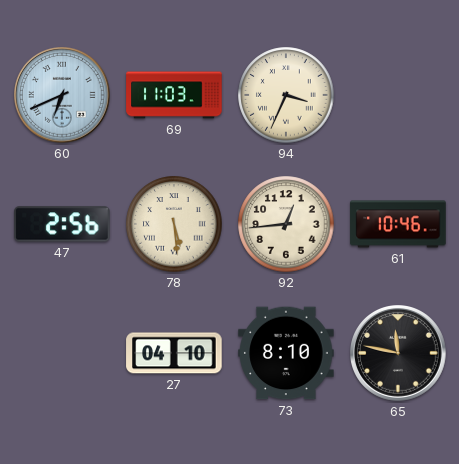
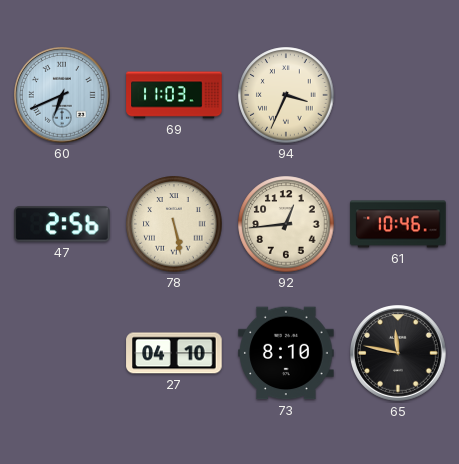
78: 5:29 -> 5:28
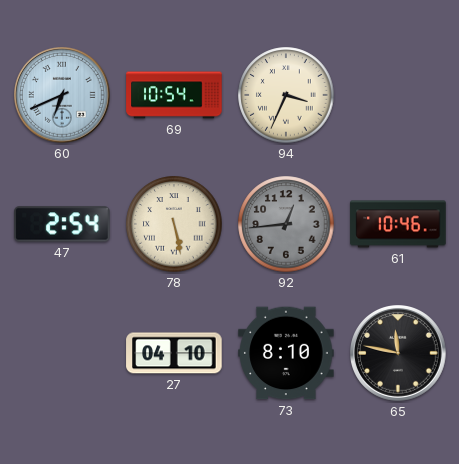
69: 11:03 -> 10:54
47: 2:56 -> 2:54
92 dial: cream -> grey
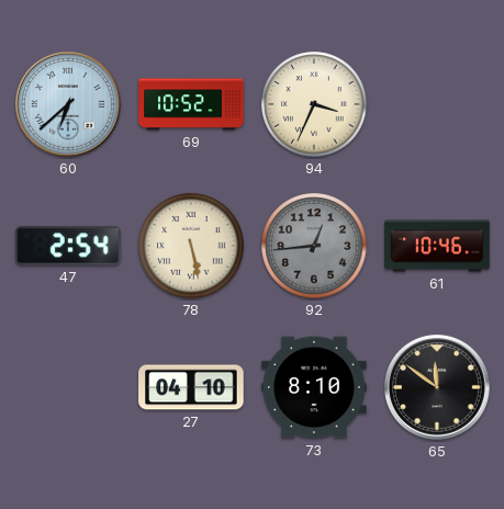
60: 6:41 -> 6:38
69: 10:54 -> 10:52
65: 11:47 -> 11:51
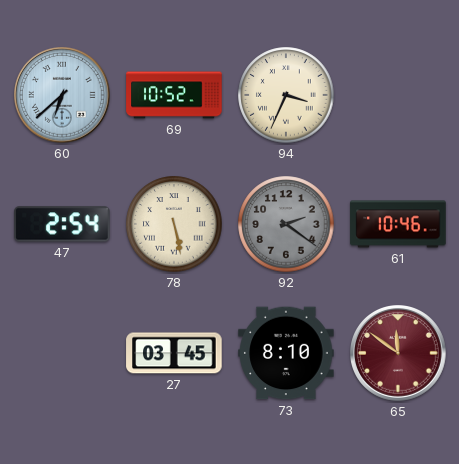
92: 12:44 -> 2:21
27: 04:10 -> 03:45
65 dial: black -> burgundy
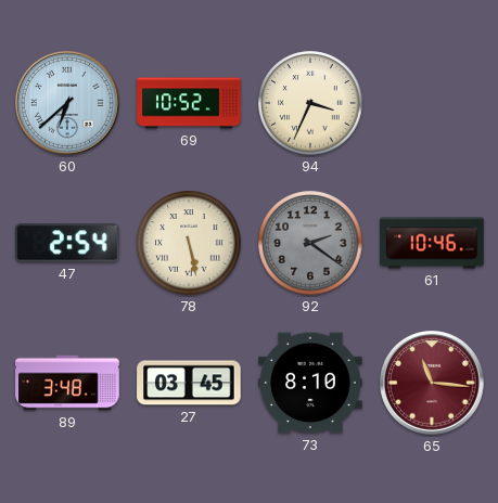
89: none -> 3:48
65: 11:51 -> 11:16
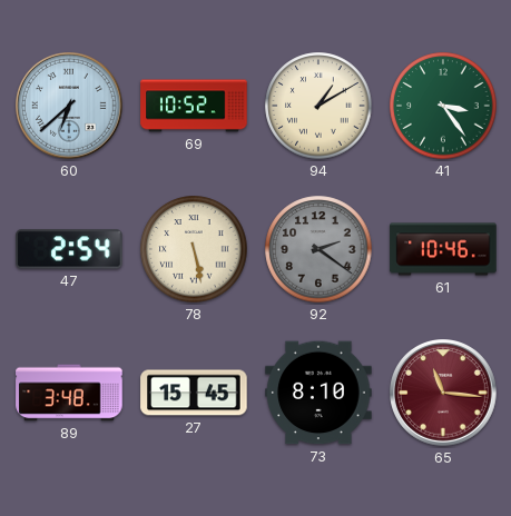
94: 3:34 -> 1:10
41: none -> 3:24
27: 03:45 -> 15:45
